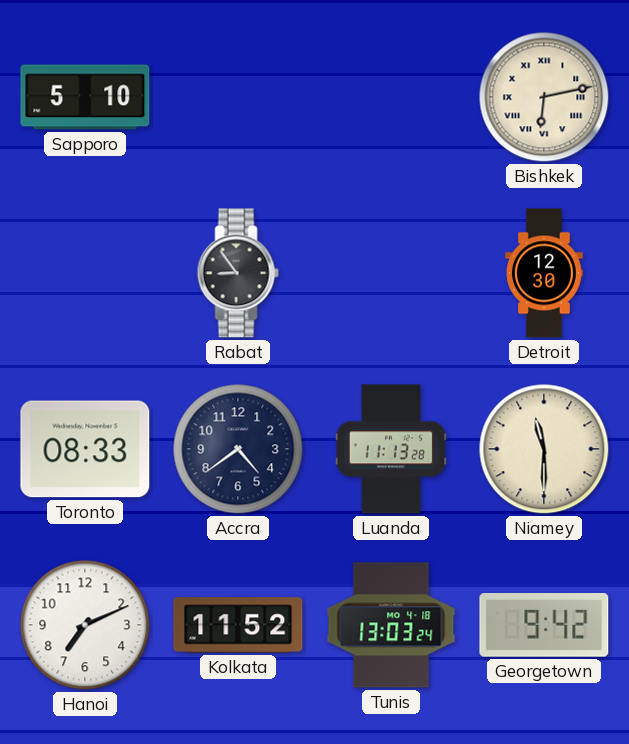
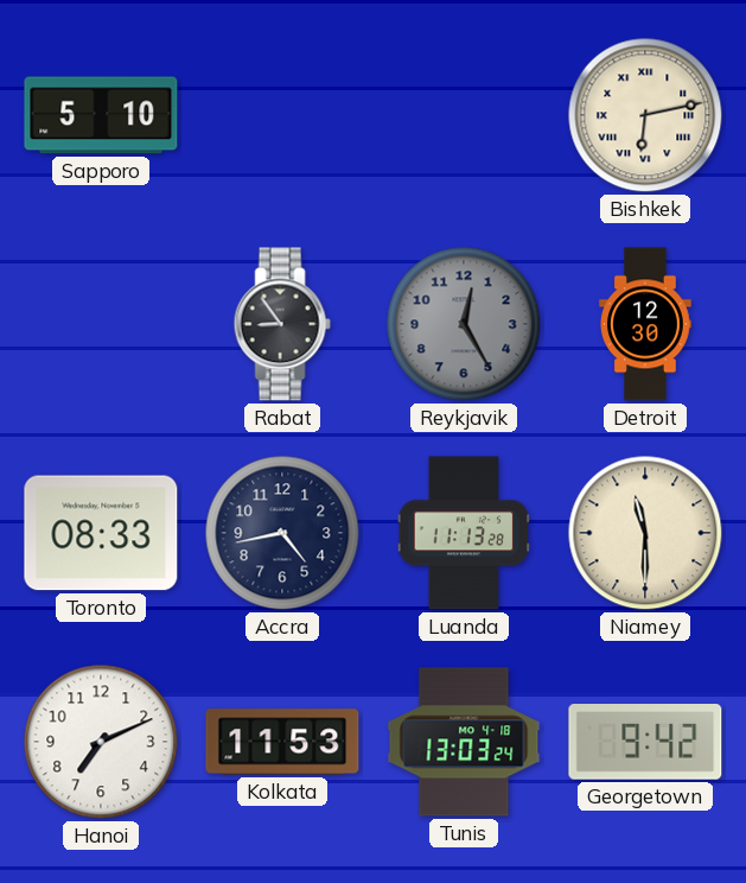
Reykjavik: none -> 12:25
Accra: 4:39 -> 4:43
Kolkata: 11:52 -> 11:53
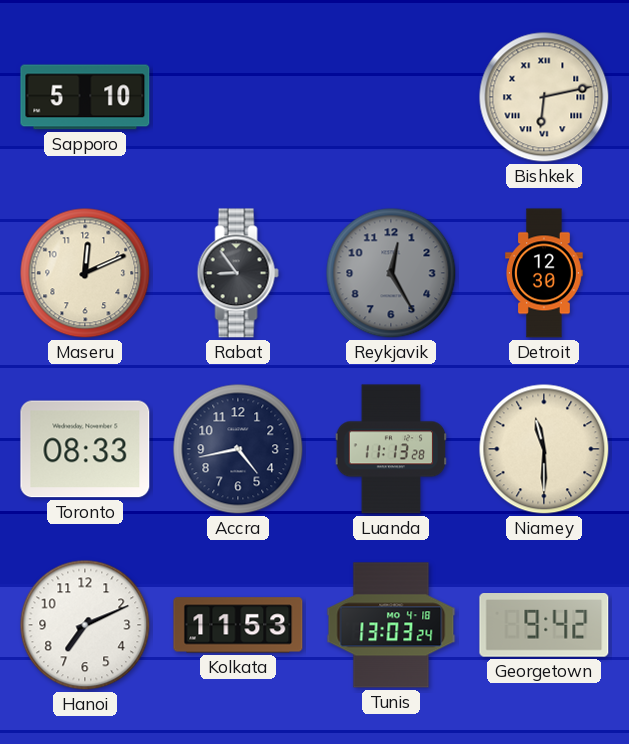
Maseru: none -> 12:11
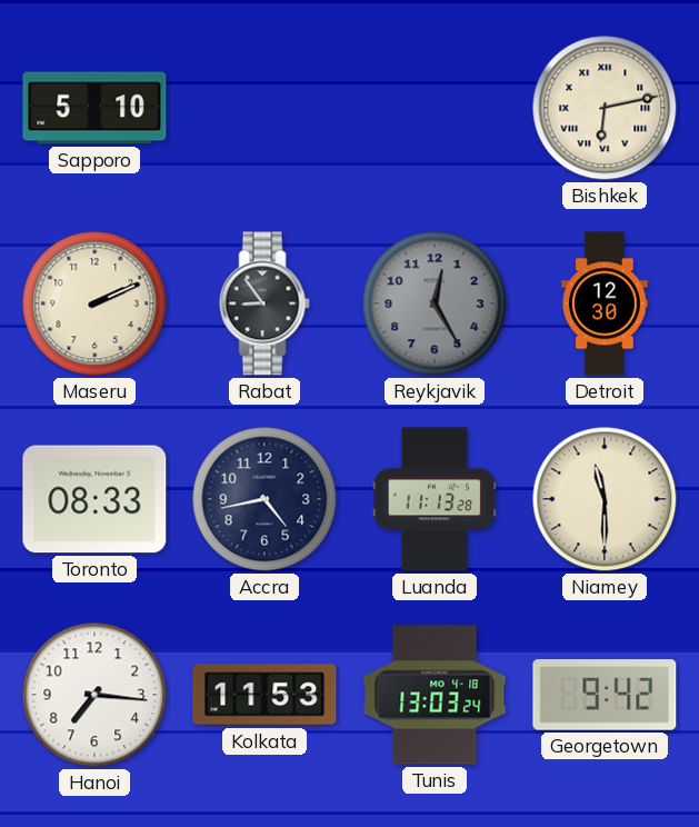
Maseru: 12:11 -> 2:11
Hanoi: 7:11 -> 7:16
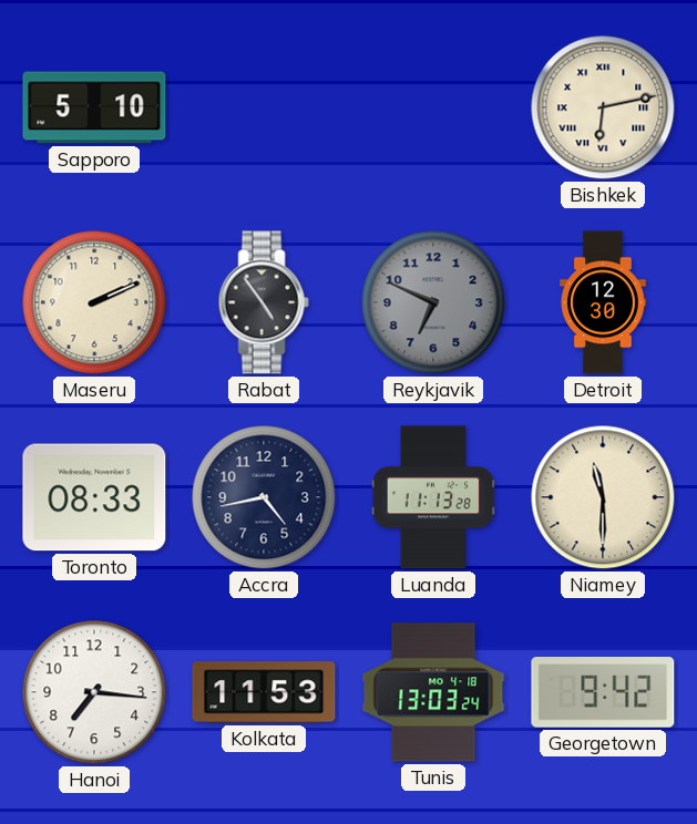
Rabat: 8:54 -> 4:54
Reykjavik: 12:25 -> 6:49
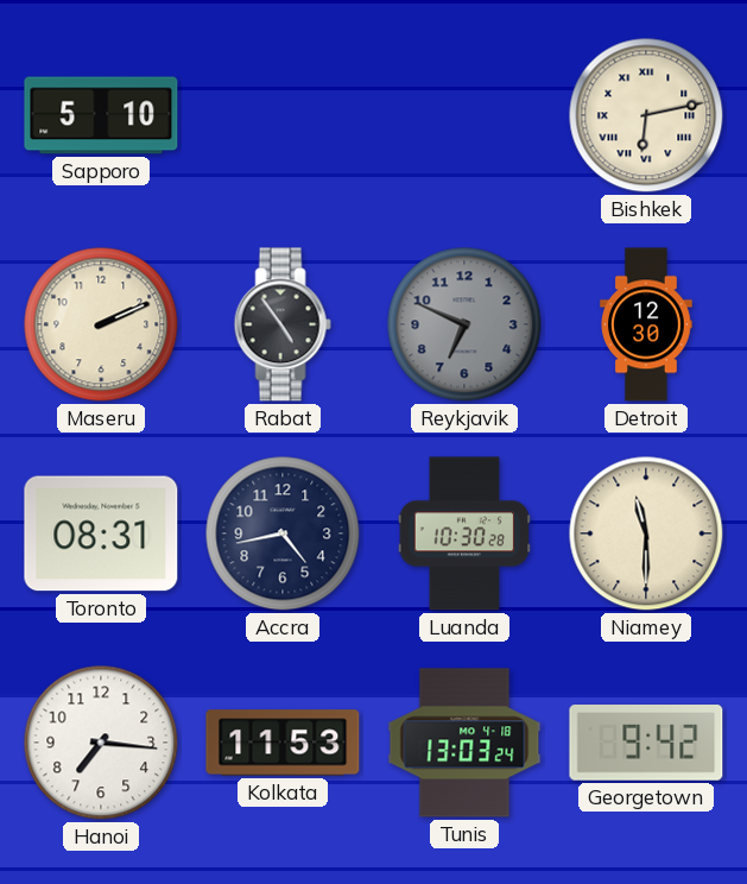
Toronto: 08:33 -> 08:31
Luanda: 11:13 -> 10:30
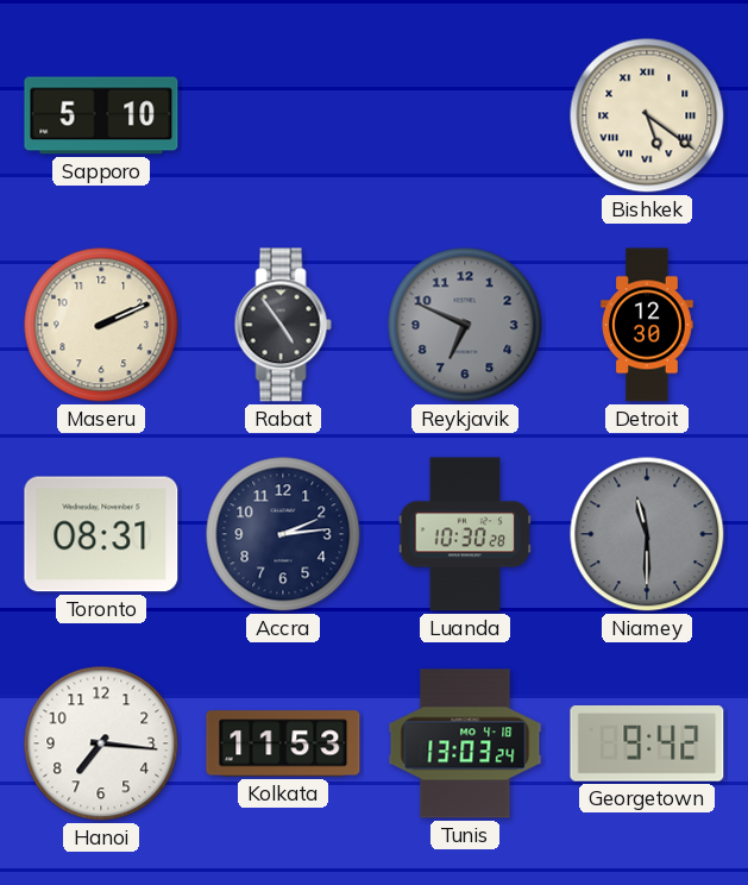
Bishkek: 6:13 -> 5:21
Accra: 4:43 -> 2:14
Niamey dial: cream -> grey
